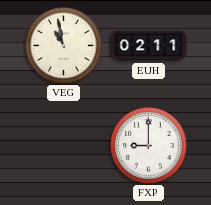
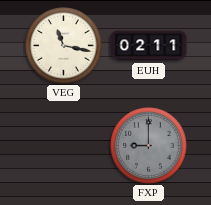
VEG: 10:58 -> 11:17
FXP dial: white -> grey
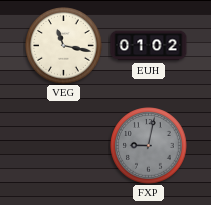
EUH: 02:11 -> 01:02
FXP: 9:00 -> 9:02
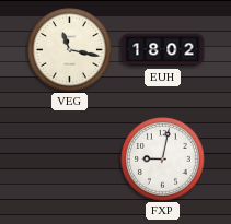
EUH: 01:02 -> 18:02
FXP dial: grey -> white
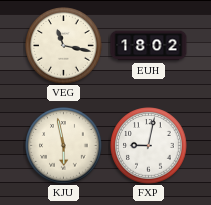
KJU: none -> 5:58
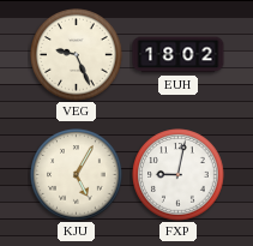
VEG: 11:17 -> 9:26
KJU: 5:58 -> 5:05
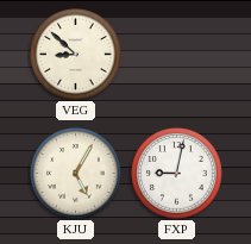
VEG: 9:26 -> 8:52
EUH: 18:02 -> none
